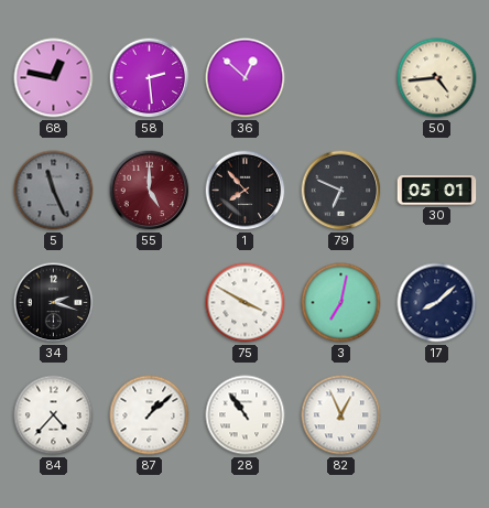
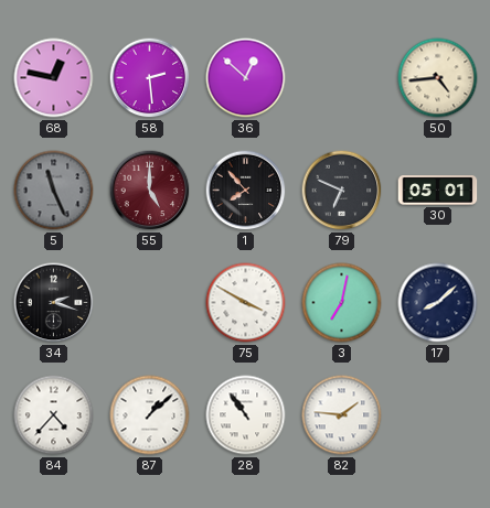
82: 12:56 -> 1:46
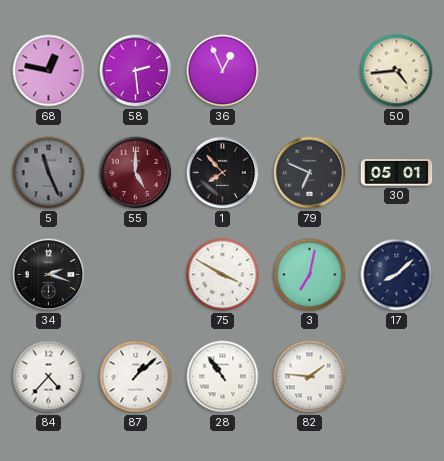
36: 12:52 -> 12:56
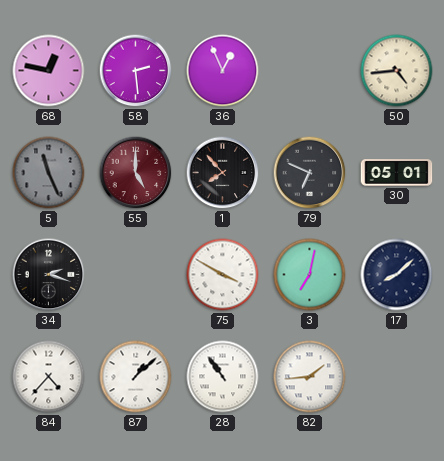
82: 1:46 -> 1:44
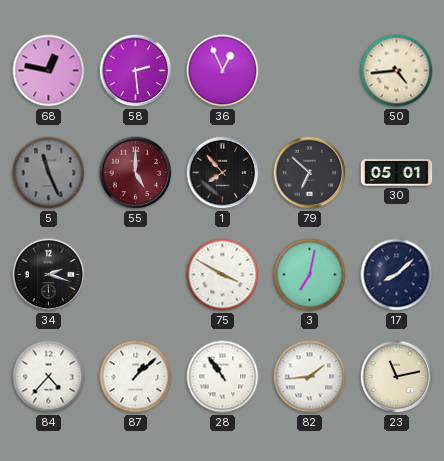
79: 6:49 -> 6:52
23: none -> 11:13
